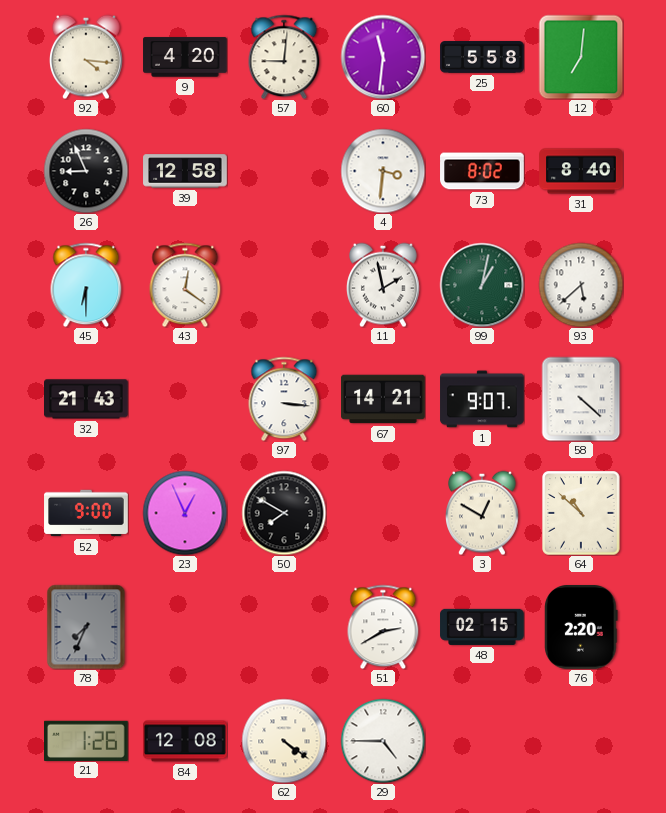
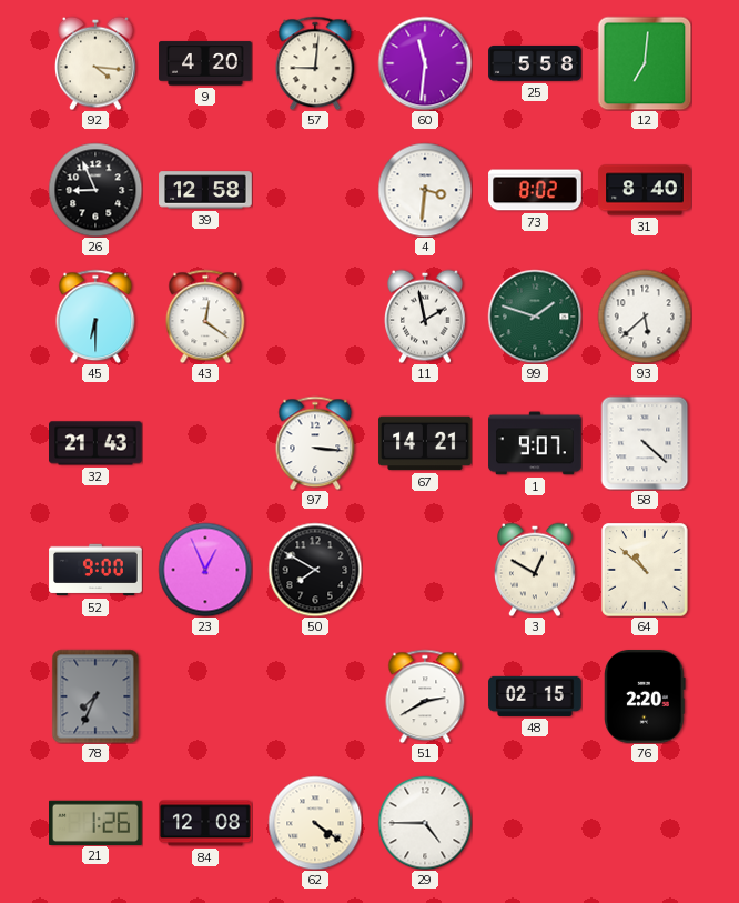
99: 1:02 -> 1:48
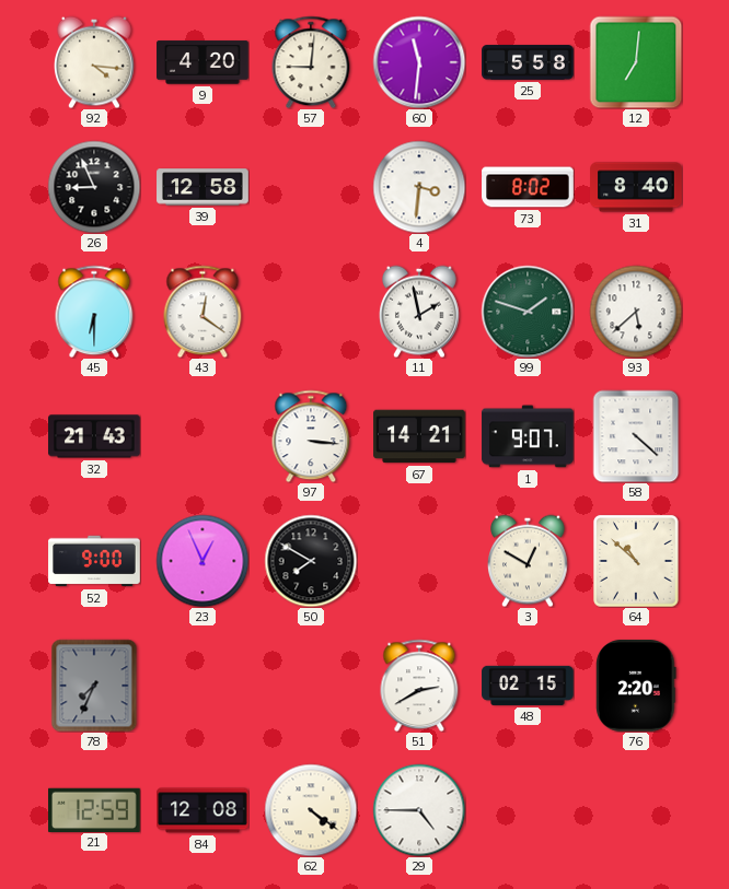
21: 1:26 -> 12:59
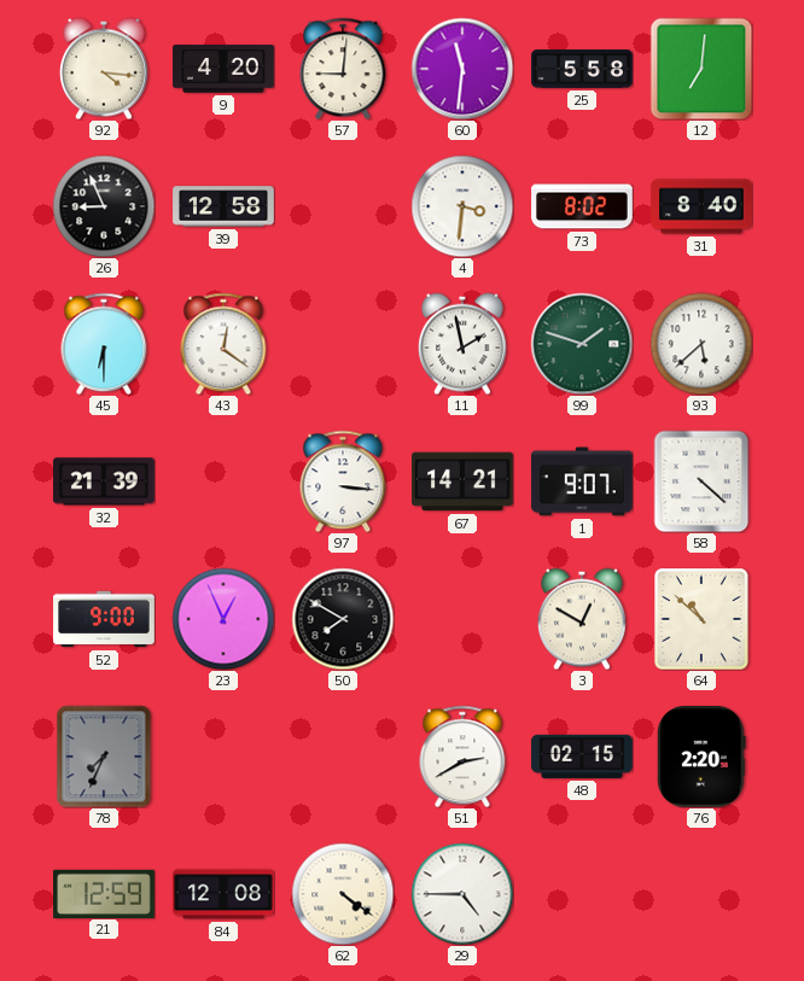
32: 21:43 -> 21:39
